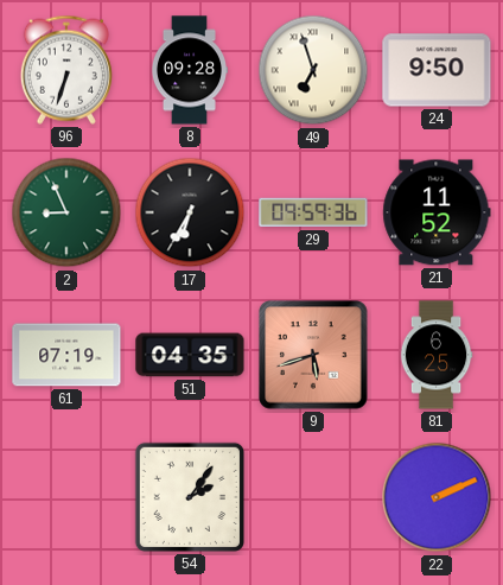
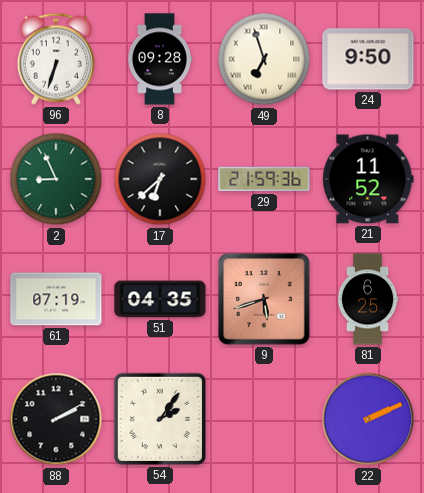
17: 6:35 -> 6:38
29: 09:59 -> 21:59
88: none -> 2:10
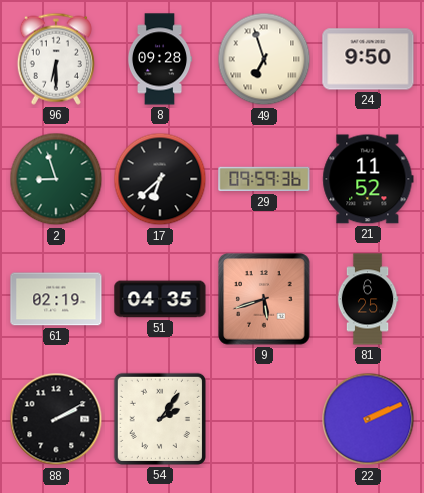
96: 6:33 -> 6:30
2: 8:56 -> 8:57
29: 21:59 -> 09:59
61: 07:19 -> 02:19
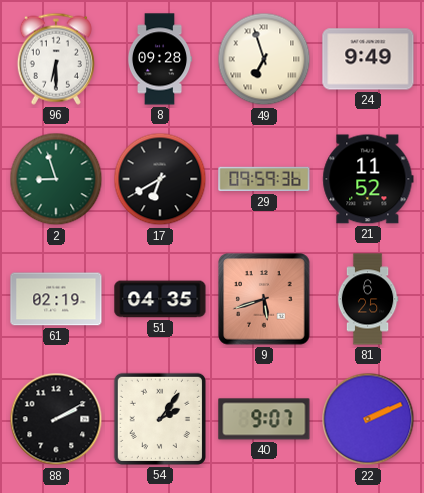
24: 9:50 -> 9:49
17: 6:38 -> 6:40
40: none -> 9:07
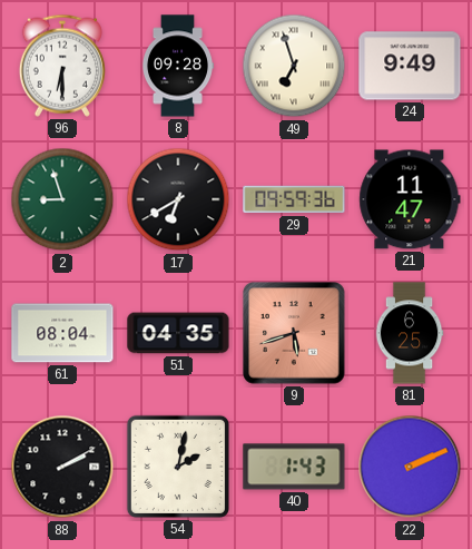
21: 11:52 -> 11:47
61: 02:19 -> 08:04
54: 2:06 -> 2:02
40: 9:07 -> 1:43
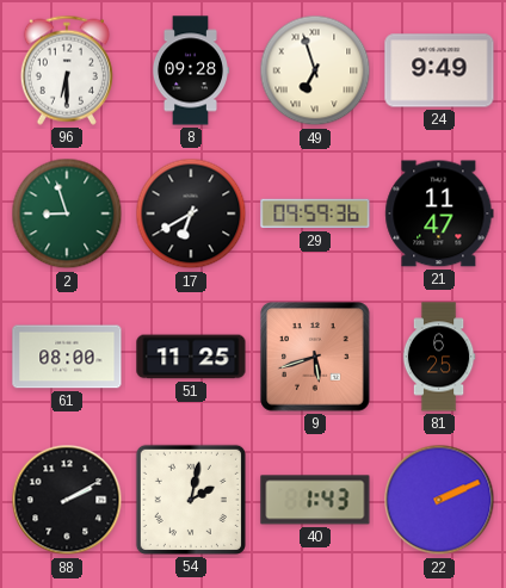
61: 08:04 -> 08:00
51: 04:35 -> 11:25
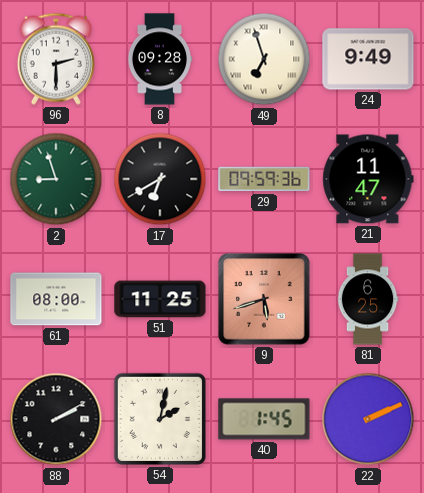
96: 6:30 -> 2:30
40: 1:43 -> 1:45
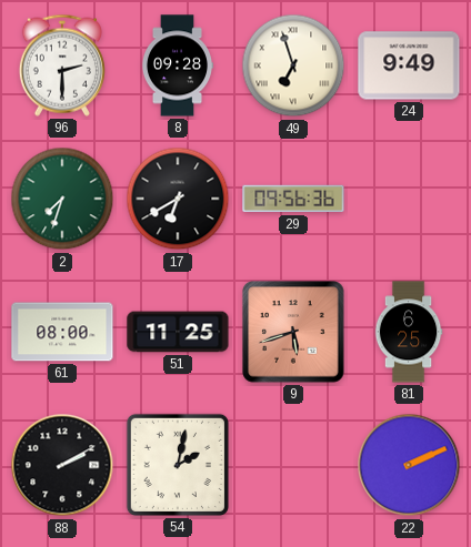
2: 8:57 -> 7:33
29: 09:59 -> 09:56
21: 11:47 -> none
40: 1:45 -> none
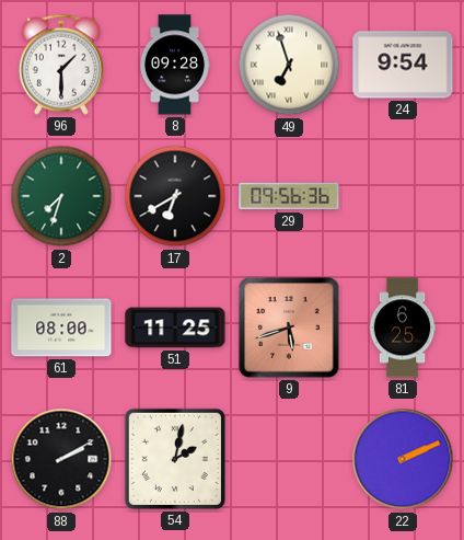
96: 2:30 -> 1:30
24: 9:49 -> 9:54
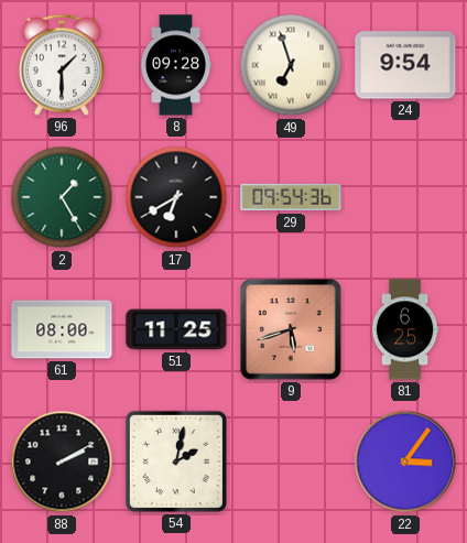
2: 7:33 -> 1:25
29: 09:56 -> 09:54
22: 2:11 -> 3:06
